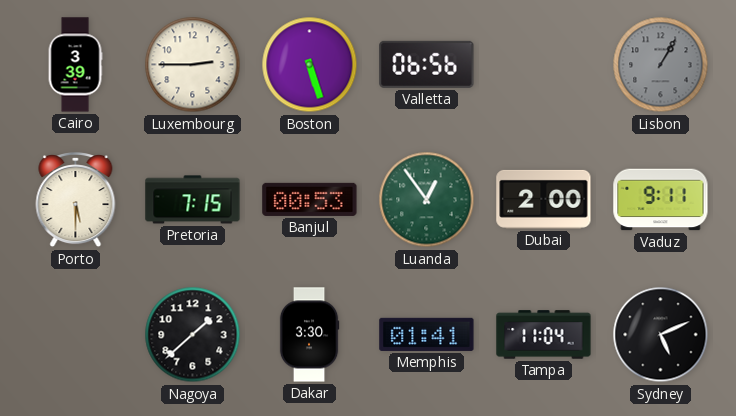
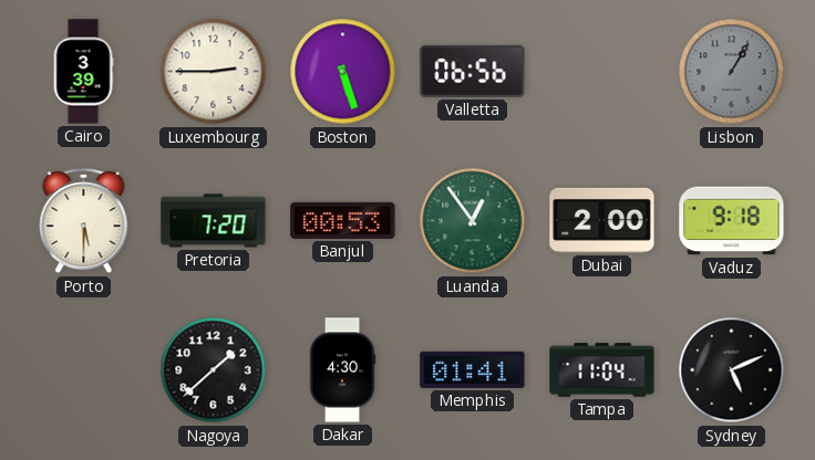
Pretoria: 7:15 -> 7:20
Vaduz: 9:11 -> 9:18
Dakar: 3:30 -> 4:30
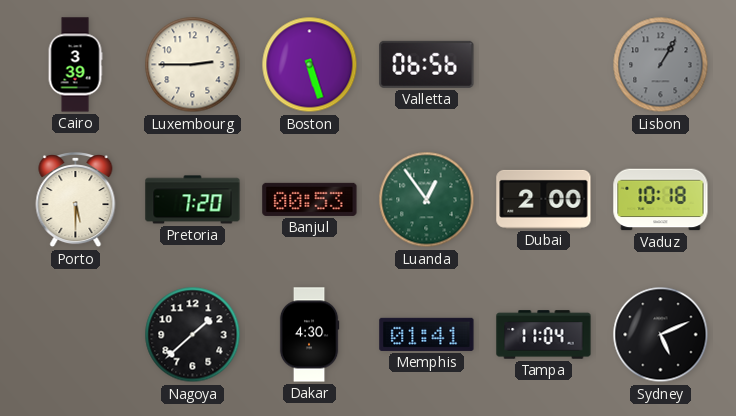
Vaduz: 9:18 -> 10:18
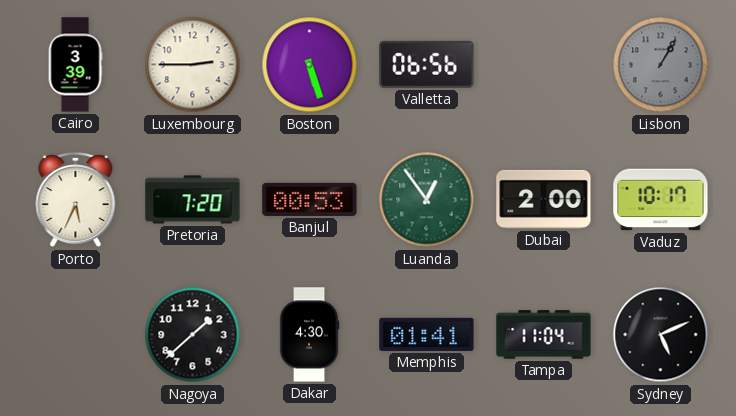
Porto: 5:30 -> 5:34
Vaduz: 10:18 -> 10:17
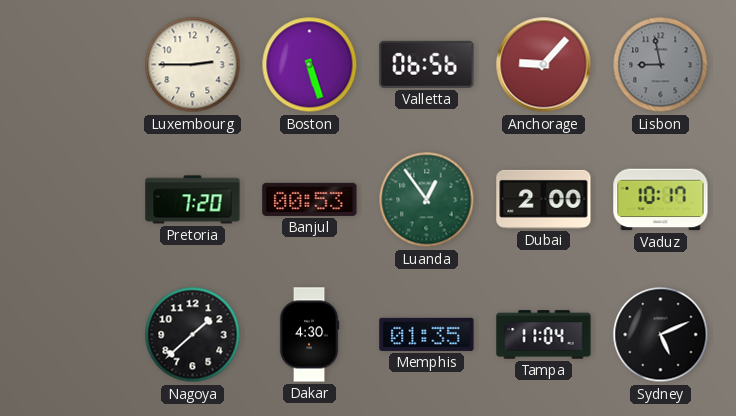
Cairo: 3:39 -> none
Anchorage: none -> 9:07
Lisbon: 1:05 -> 8:58
Porto: 5:34 -> none
Memphis: 01:41 -> 01:35
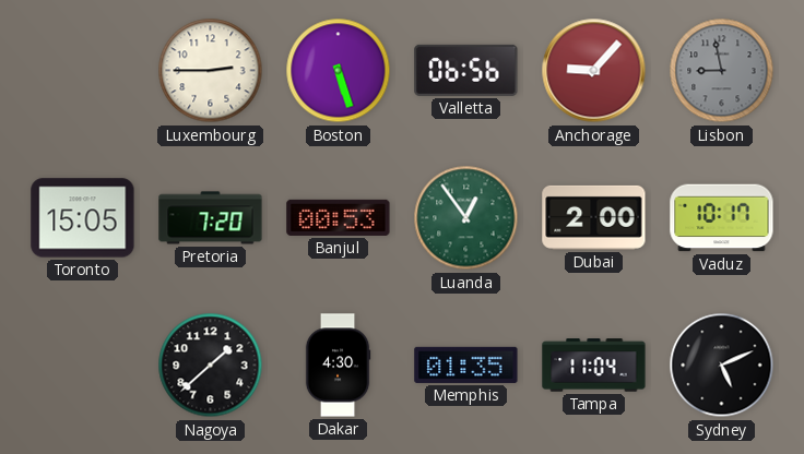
Toronto: none -> 15:05
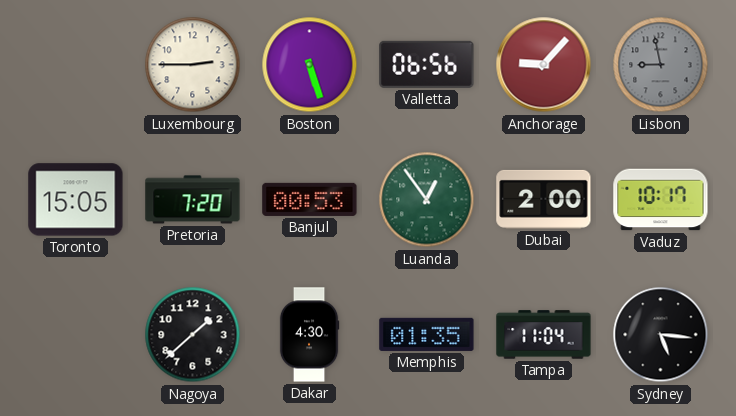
Sydney: 5:11 -> 5:16
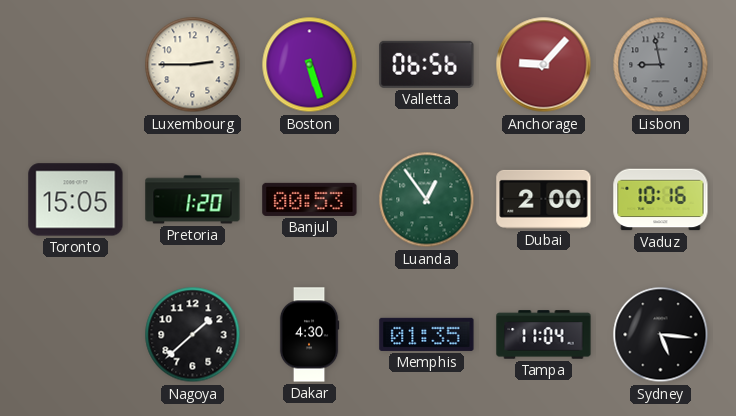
Pretoria: 7:20 -> 1:20
Vaduz: 10:17 -> 10:16
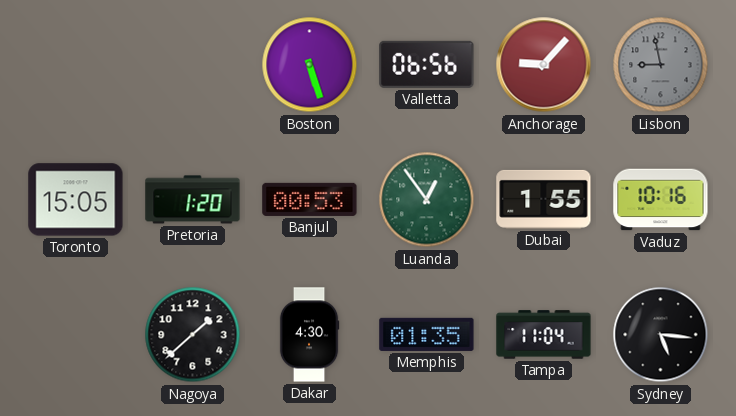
Luxembourg: 2:45 -> none
Dubai: 2:00 -> 1:55
